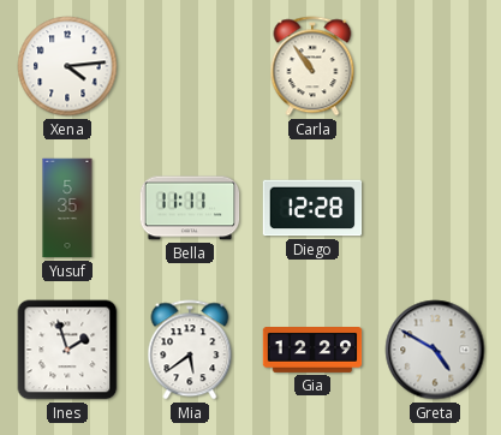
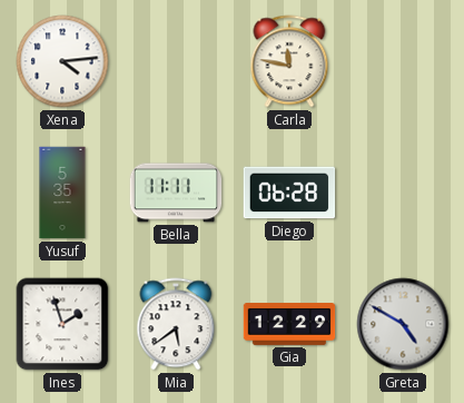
Carla: 10:54 -> 11:47
Diego: 12:28 -> 06:28
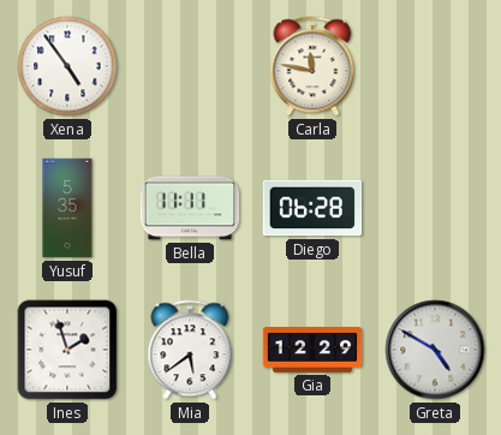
Xena: 4:14 -> 4:54
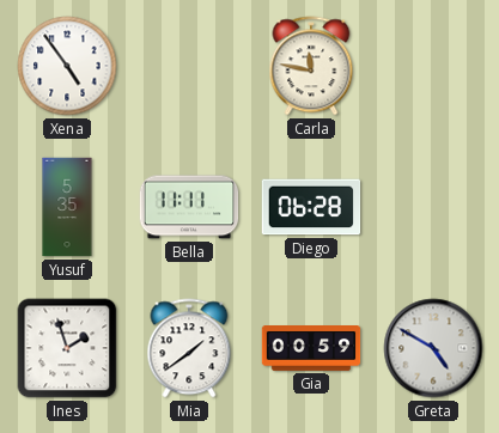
Mia: 5:39 -> 1:39
Gia: 12:29 -> 00:59
